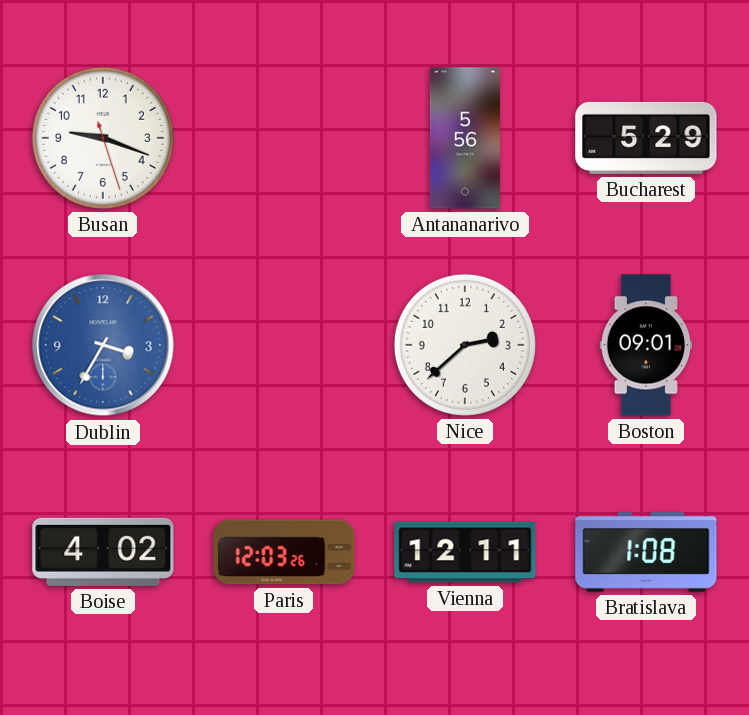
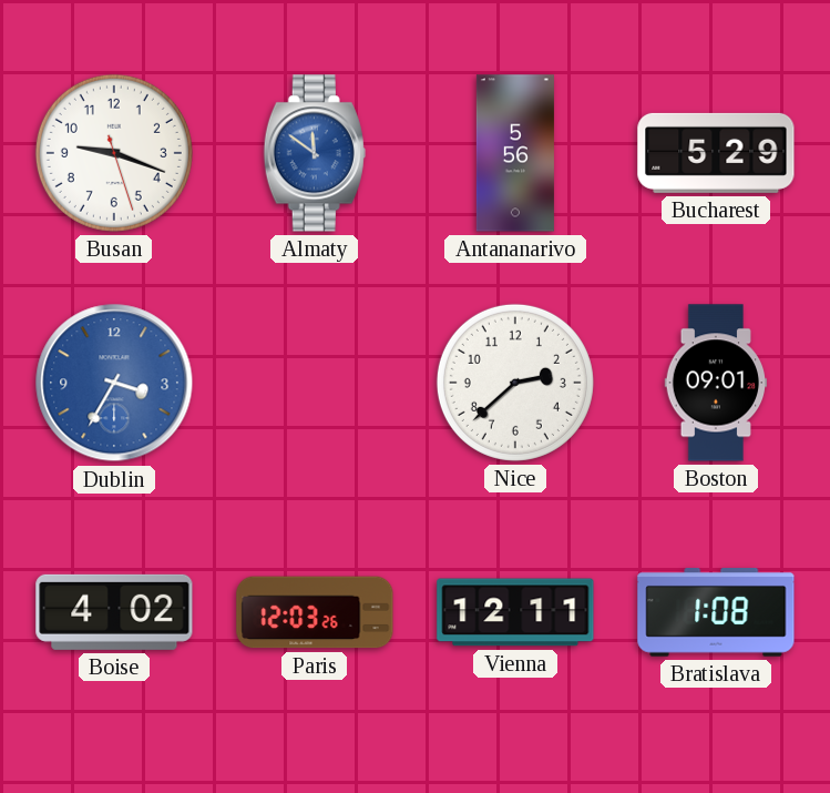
Almaty: none -> 11:51
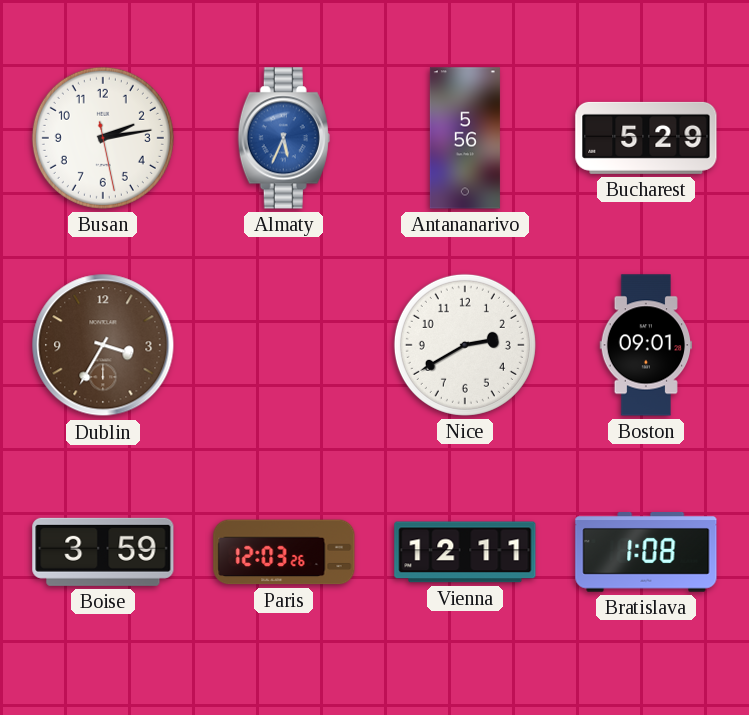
Busan: 9:18 -> 2:13
Almaty: 11:51 -> 5:34
Dublin dial: blue -> brown
Nice: 2:38 -> 2:40
Boise: 4:02 -> 3:59
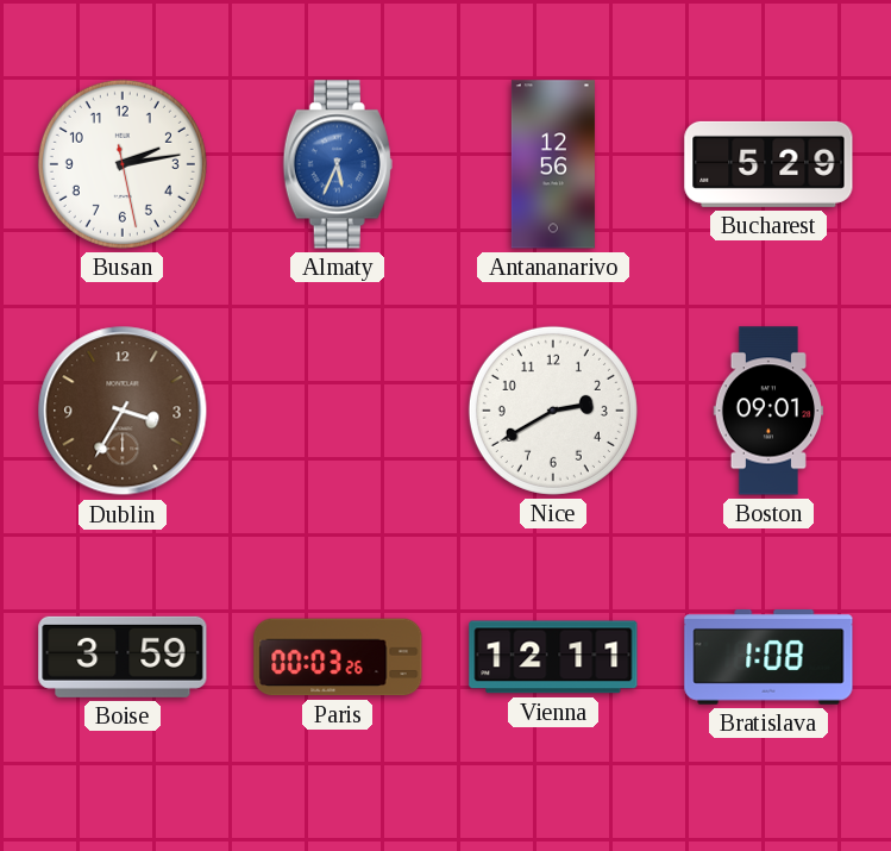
Antananarivo: 5:56 -> 12:56
Paris: 12:03 -> 00:03
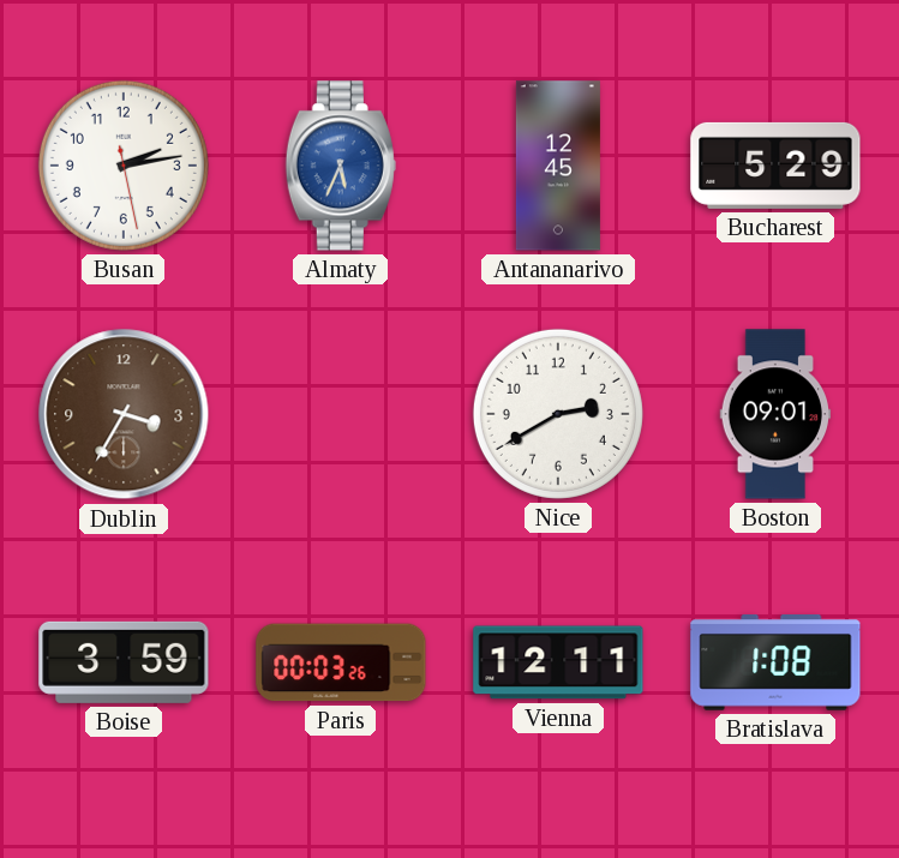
Antananarivo: 12:56 -> 12:45
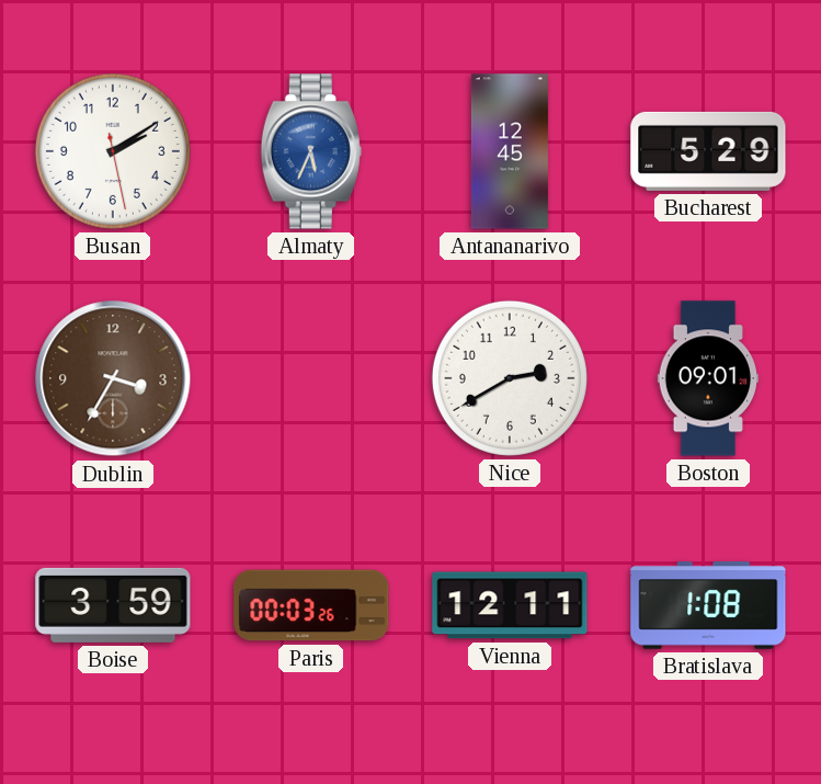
Busan: 2:13 -> 2:09
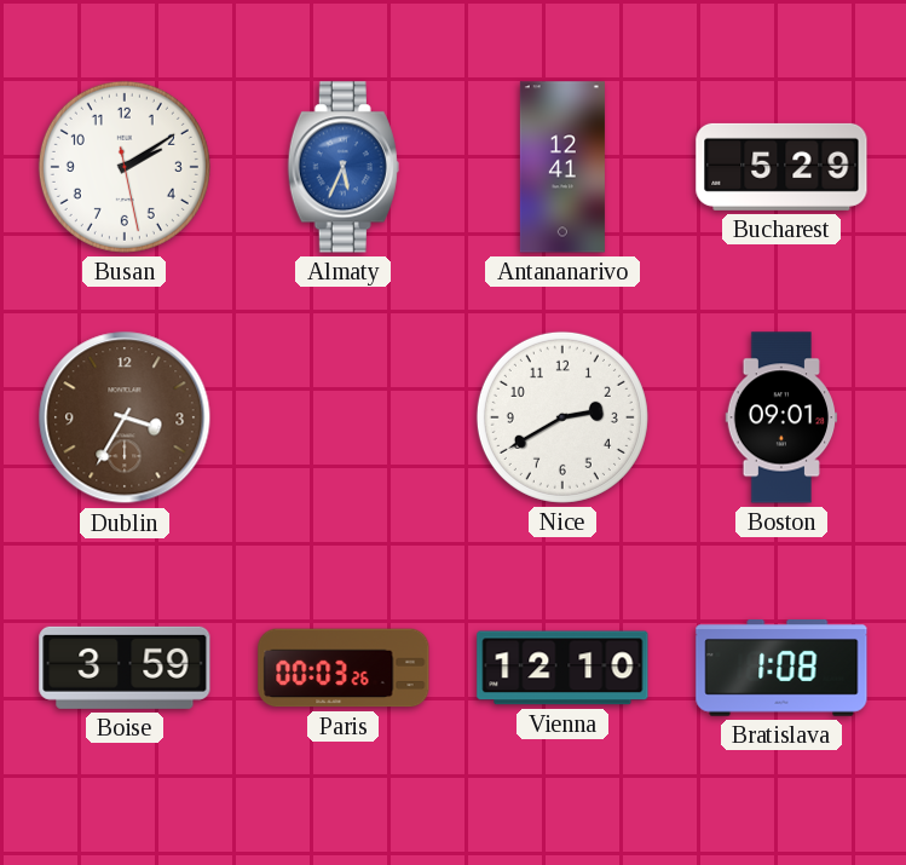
Antananarivo: 12:45 -> 12:41
Vienna: 12:11 -> 12:10
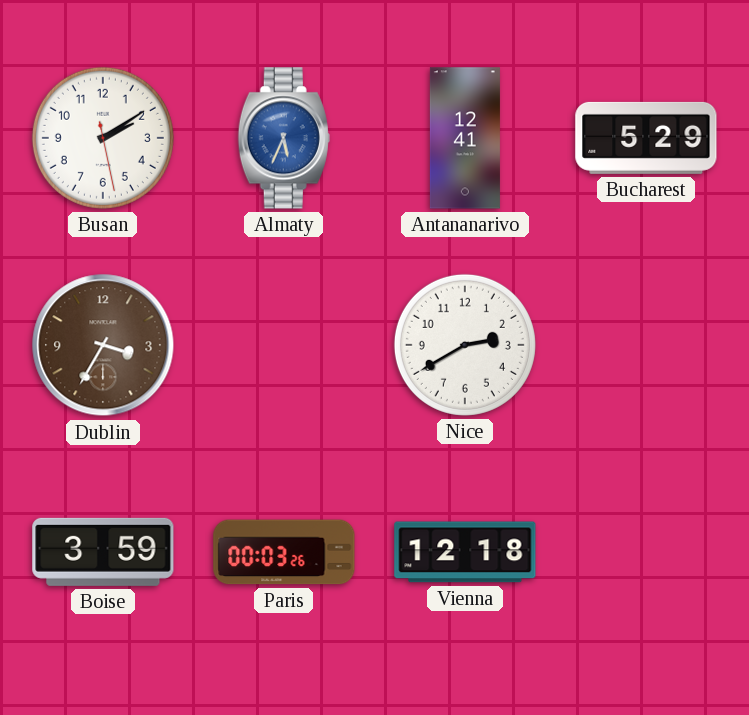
Boston: 09:01 -> none
Vienna: 12:10 -> 12:18
Bratislava: 1:08 -> none
